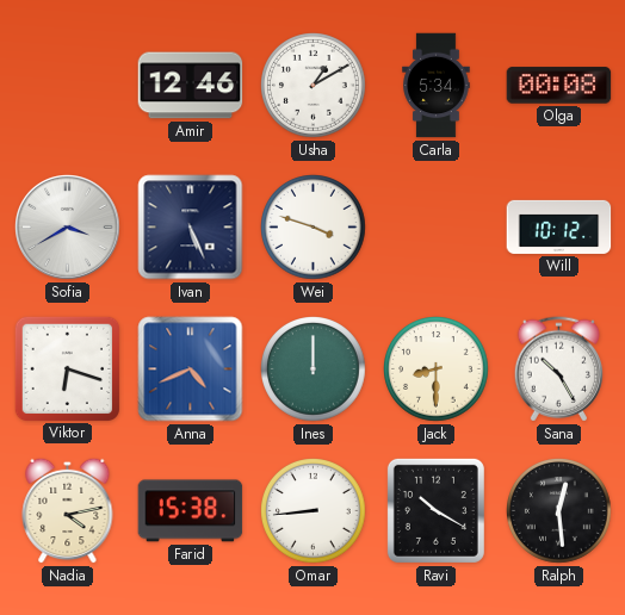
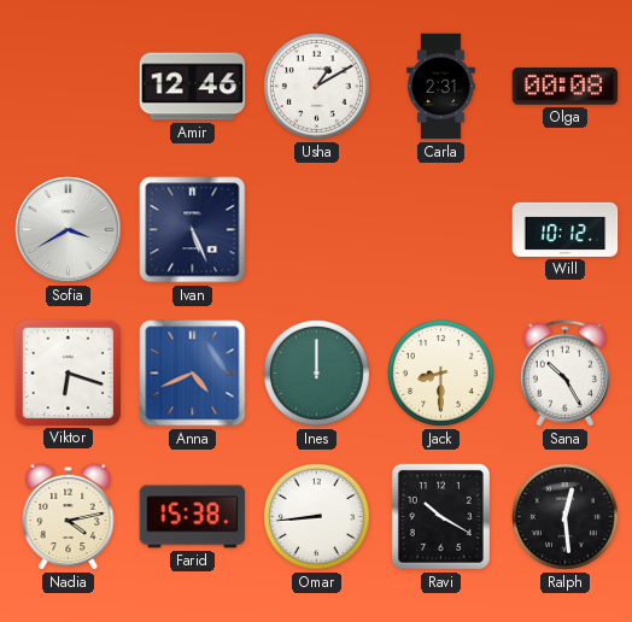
Carla: 5:34 -> 2:31
Wei: 3:48 -> none
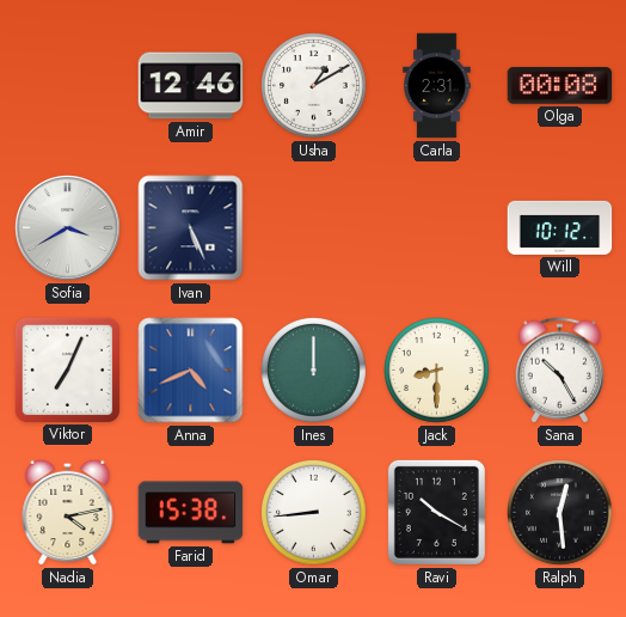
Viktor: 6:18 -> 7:04
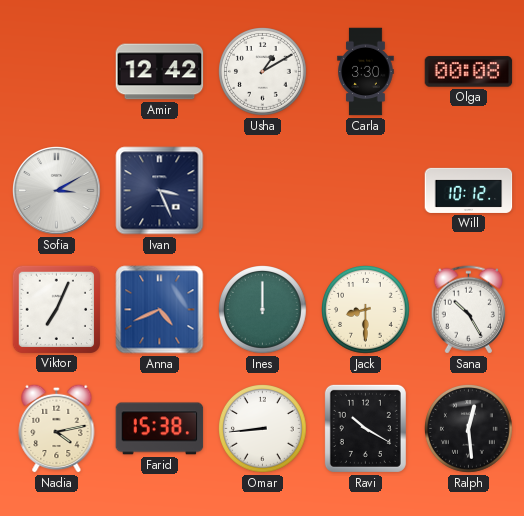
Amir: 12:46 -> 12:42
Carla: 2:31 -> 3:30
Sofia: 3:40 -> 3:10
Ivan: 5:26 -> 3:26
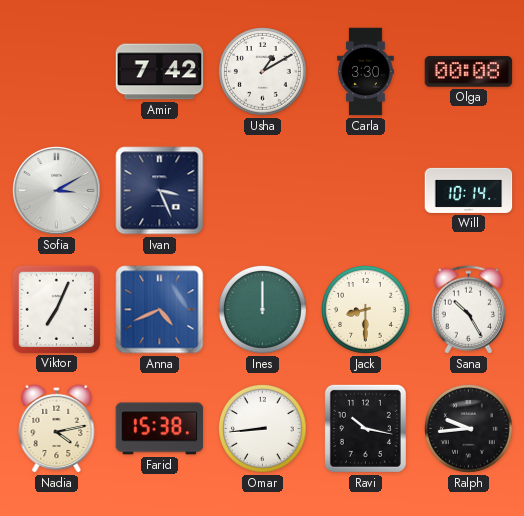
Amir: 12:42 -> 7:42
Will: 10:12 -> 10:14
Ravi: 10:20 -> 10:17
Ralph: 12:29 -> 9:44
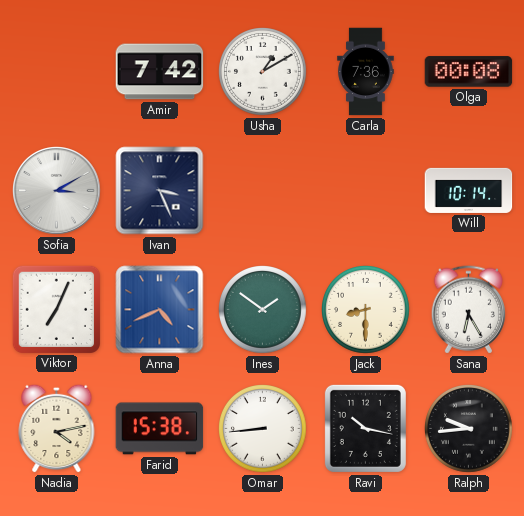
Carla: 3:30 -> 7:36
Ines: 12:00 -> 1:51
Sana: 10:25 -> 6:25
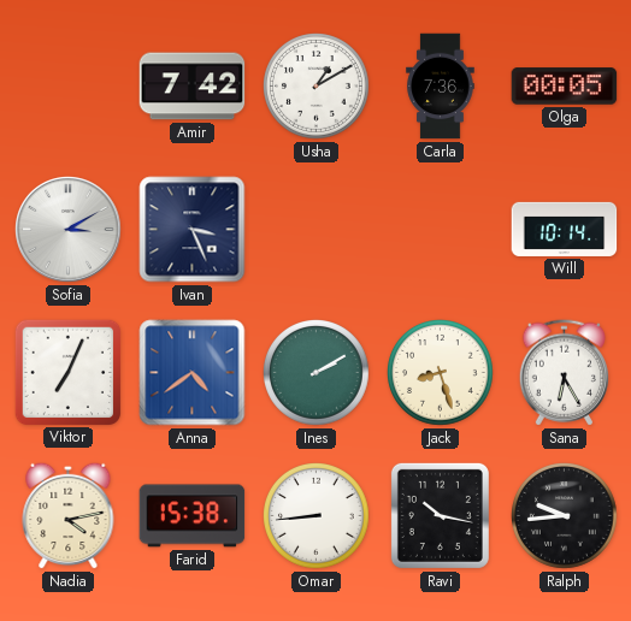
Olga: 00:08 -> 00:05
Anna: 4:41 -> 4:39
Ines: 1:51 -> 2:10
Jack: 8:30 -> 8:27
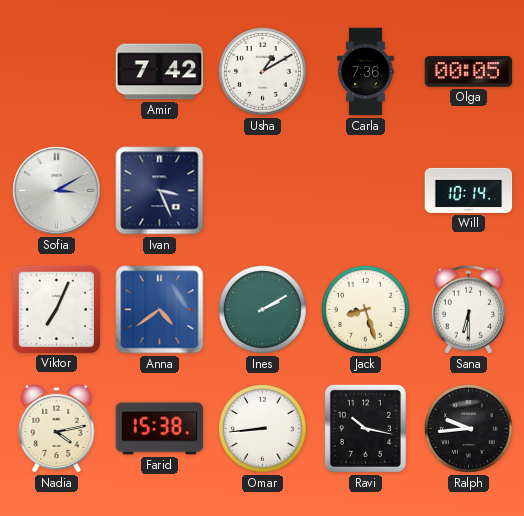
Sana: 6:25 -> 6:30
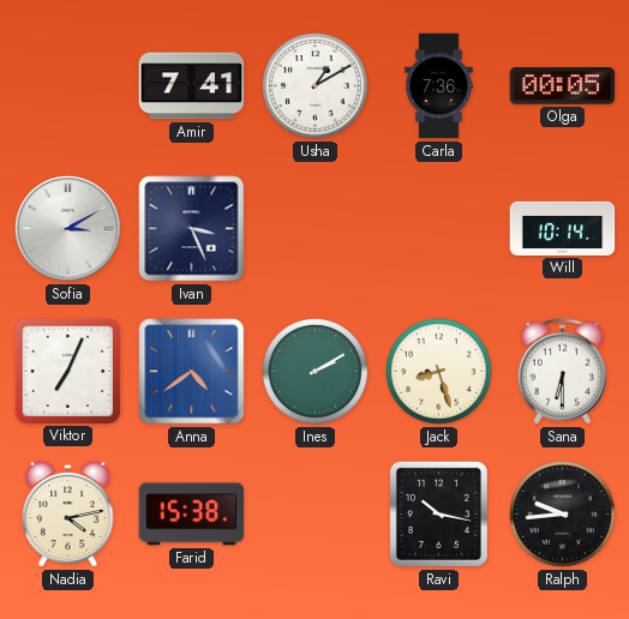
Amir: 7:42 -> 7:41
Omar: 8:44 -> none
